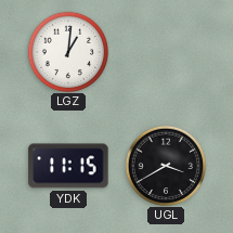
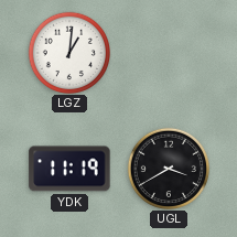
YDK: 11:15 -> 11:19
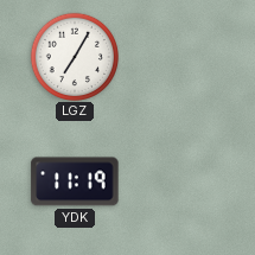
LGZ: 1:01 -> 7:05
UGL: 3:40 -> none
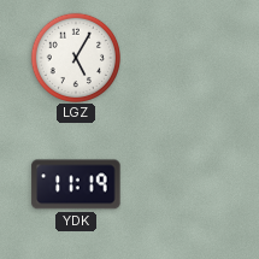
LGZ: 7:05 -> 5:05
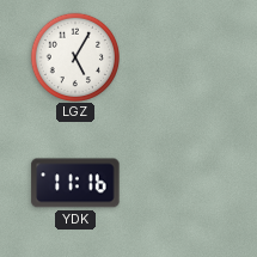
YDK: 11:19 -> 11:16
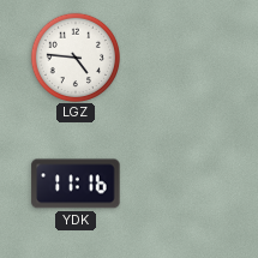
LGZ: 5:05 -> 4:46
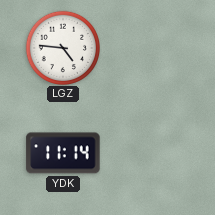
YDK: 11:16 -> 11:14
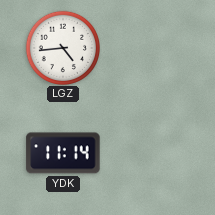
LGZ: 4:46 -> 4:44
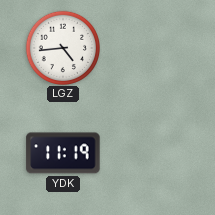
YDK: 11:14 -> 11:19
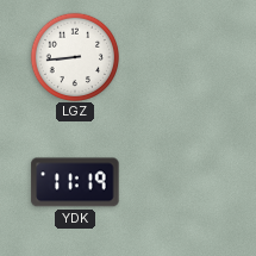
LGZ: 4:44 -> 8:44
